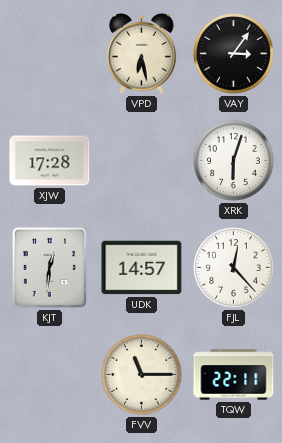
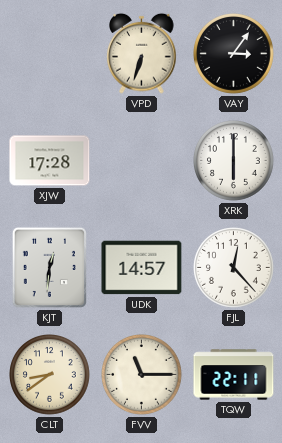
VPD: 6:28 -> 6:33
XRK: 6:03 -> 6:00
CLT: none -> 8:39
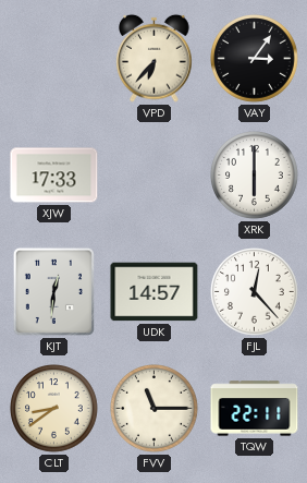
VPD: 6:33 -> 6:37
XJW: 17:28 -> 17:33
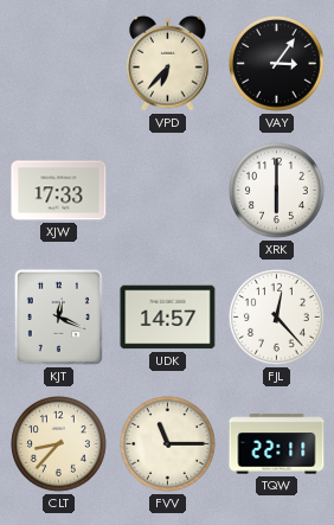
KJT: 12:31 -> 12:19
CLT: 8:39 -> 8:37
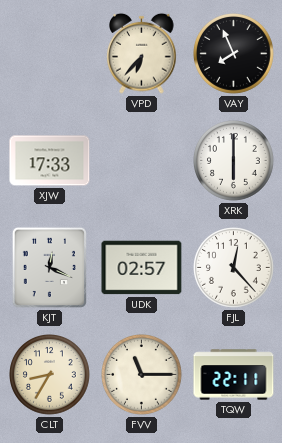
VAY: 3:06 -> 7:56
UDK: 14:57 -> 02:57
CLT: 8:37 -> 8:35
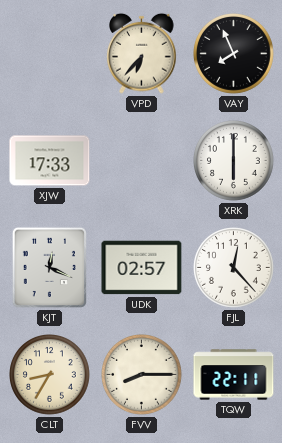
FVV: 11:15 -> 8:15
